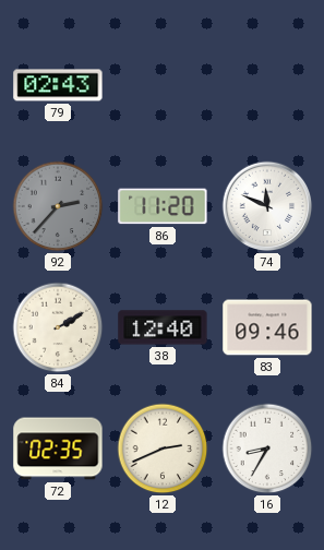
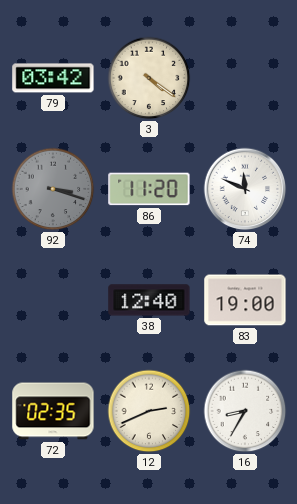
79: 02:43 -> 03:42
3: none -> 4:21
92: 2:37 -> 3:18
84: 2:10 -> none
83: 09:46 -> 19:00
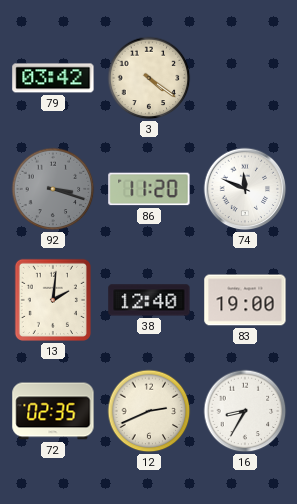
13: none -> 2:01
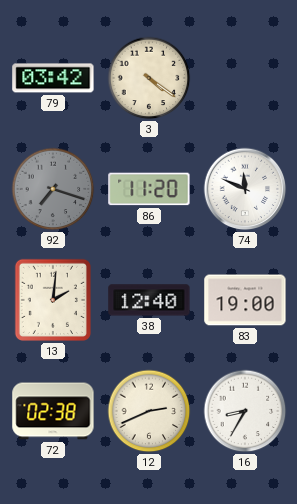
92: 3:18 -> 7:18
72: 02:35 -> 02:38
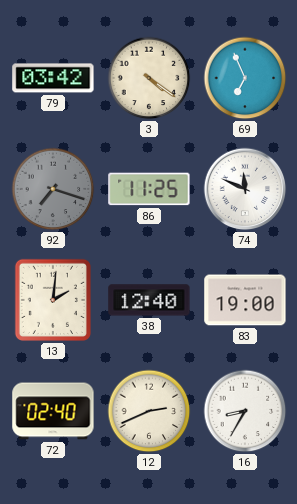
69: none -> 6:56
86: 11:20 -> 11:25
72: 02:38 -> 02:40
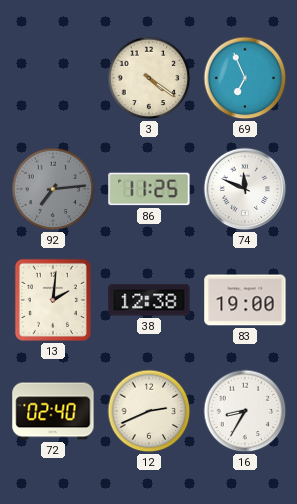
79: 03:42 -> none
92: 7:18 -> 7:14
38: 12:40 -> 12:38
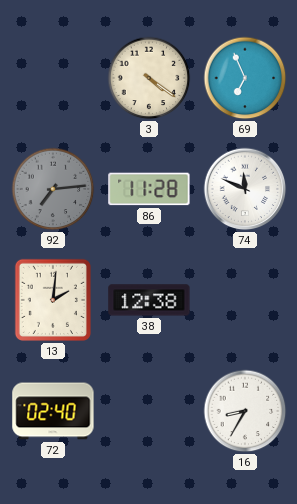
86: 11:25 -> 11:28
83: 19:00 -> none
12: 2:41 -> none
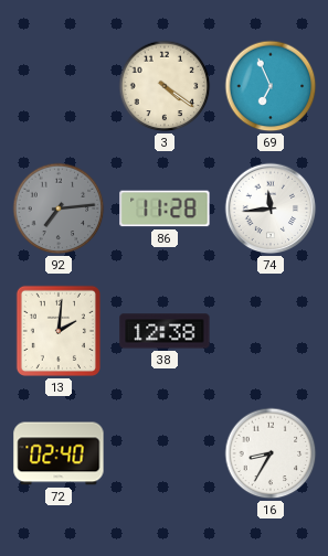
74: 11:49 -> 11:44
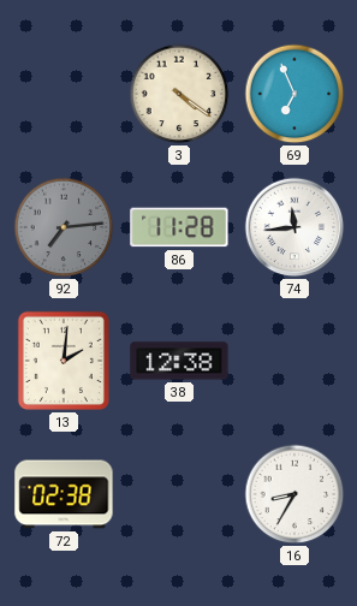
72: 02:40 -> 02:38
